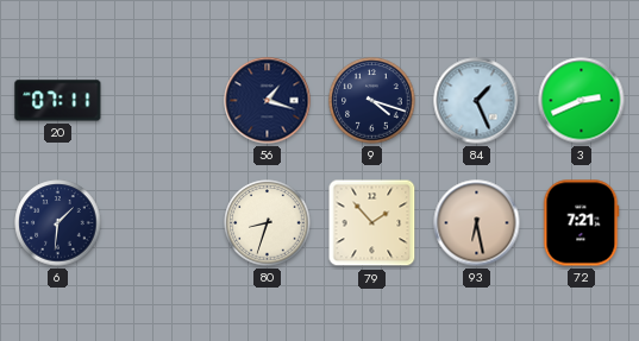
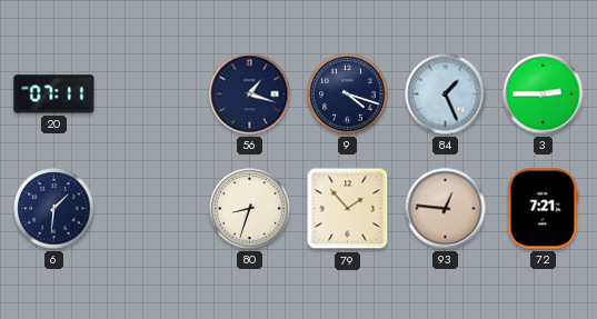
3: 2:41 -> 2:45
93: 6:28 -> 12:46
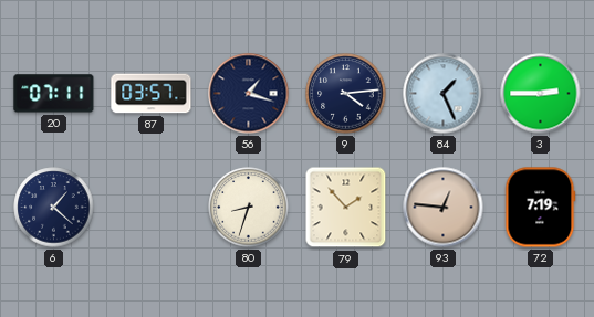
87: none -> 03:57
9: 4:18 -> 4:14
6: 1:31 -> 1:22
72: 7:21 -> 7:19
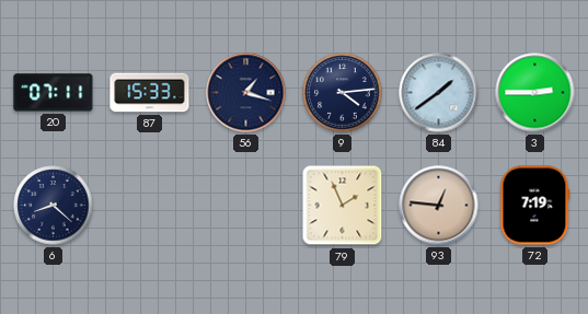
87: 03:57 -> 15:33
84: 1:26 -> 1:39
6: 1:22 -> 8:22
80: 8:33 -> none
79: 1:53 -> 1:56
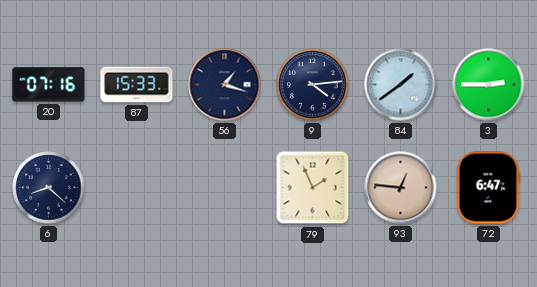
20: 07:11 -> 07:16
72: 7:19 -> 6:47
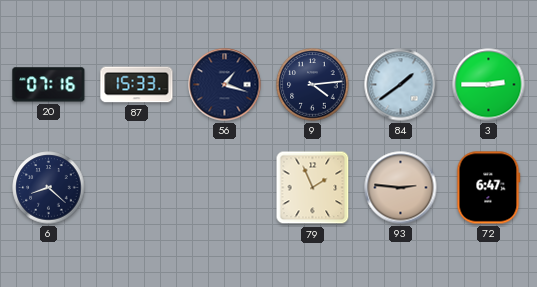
93: 12:46 -> 2:46
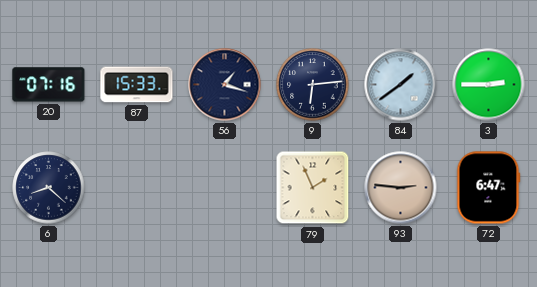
9: 4:14 -> 6:14
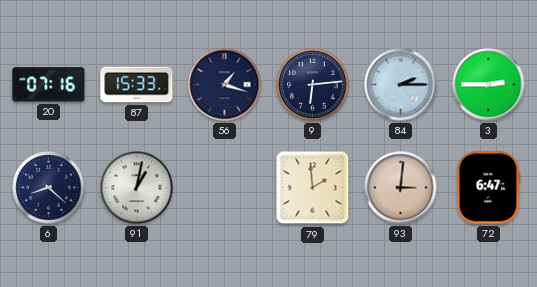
84: 1:39 -> 2:15
91: none -> 1:02
79: 1:56 -> 1:59
93: 2:46 -> 3:01
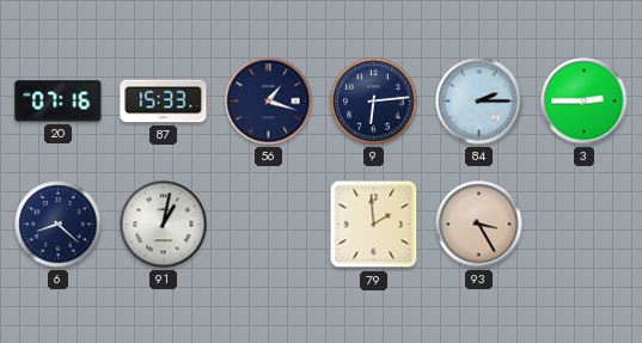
93: 3:01 -> 3:25
72: 6:47 -> none
